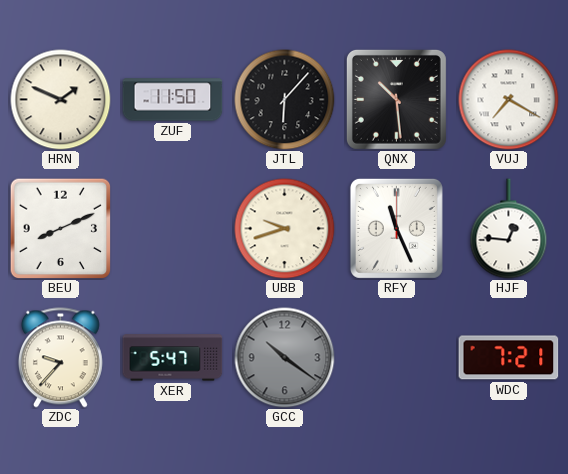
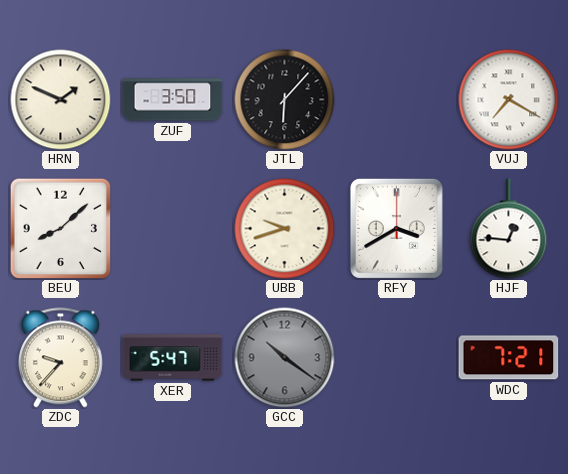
ZUF: 11:50 -> 3:50
QNX: 10:29 -> none
BEU: 8:11 -> 8:08
RFY: 11:26 -> 3:40
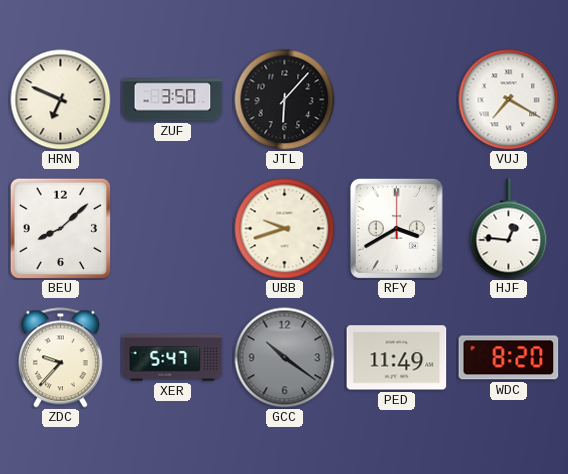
HRN: 1:49 -> 6:49
PED: none -> 11:49
WDC: 7:21 -> 8:20
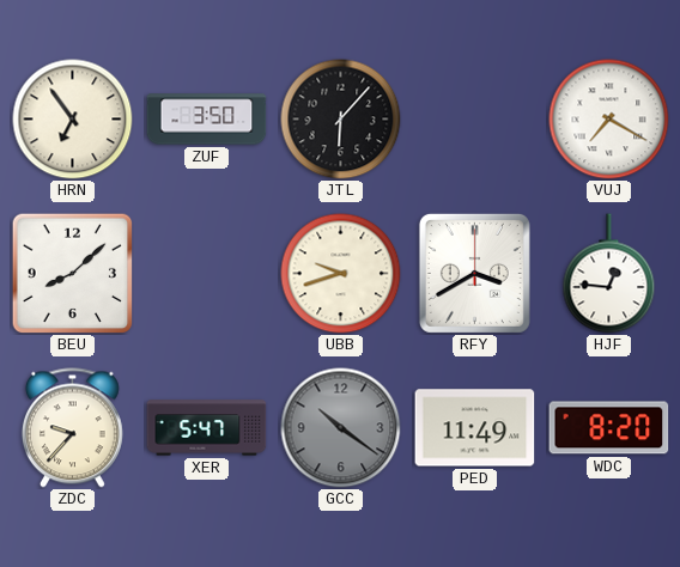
HRN: 6:49 -> 6:54
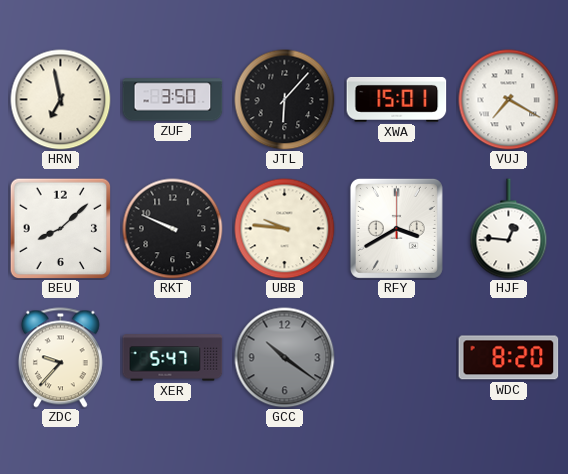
HRN: 6:54 -> 6:58
XWA: none -> 15:01
RKT: none -> 9:49
UBB: 9:42 -> 9:46
PED: 11:49 -> none
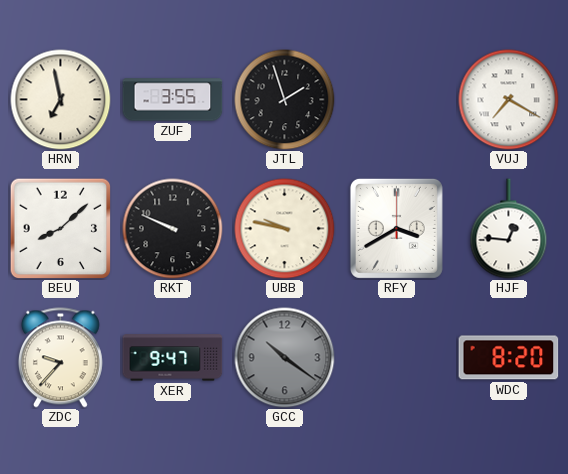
ZUF: 3:50 -> 3:55
JTL: 6:07 -> 1:57
XWA: 15:01 -> none
UBB: 9:46 -> 9:47
XER: 5:47 -> 9:47
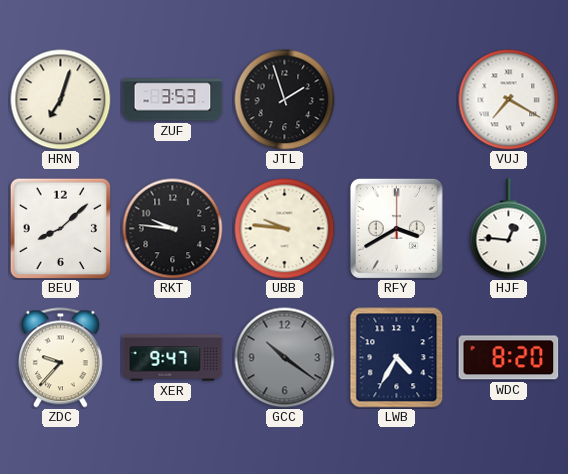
HRN: 6:58 -> 7:03
ZUF: 3:55 -> 3:53
RKT: 9:49 -> 9:46
UBB: 9:47 -> 9:46
LWB: none -> 4:35
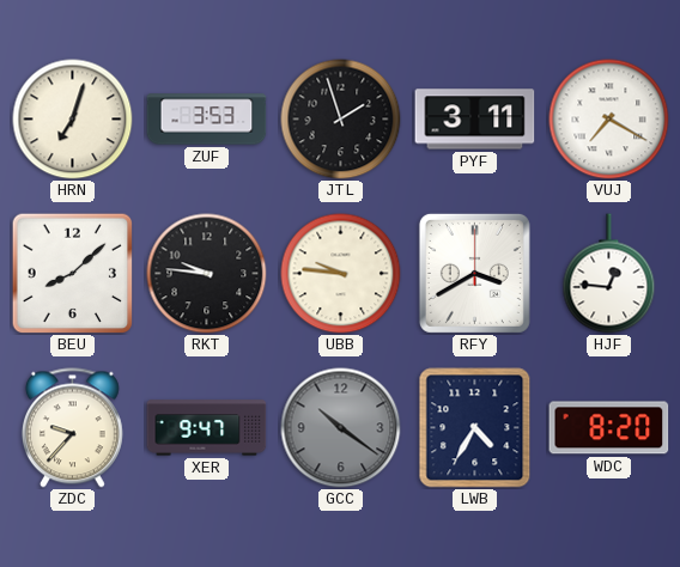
PYF: none -> 3:11
